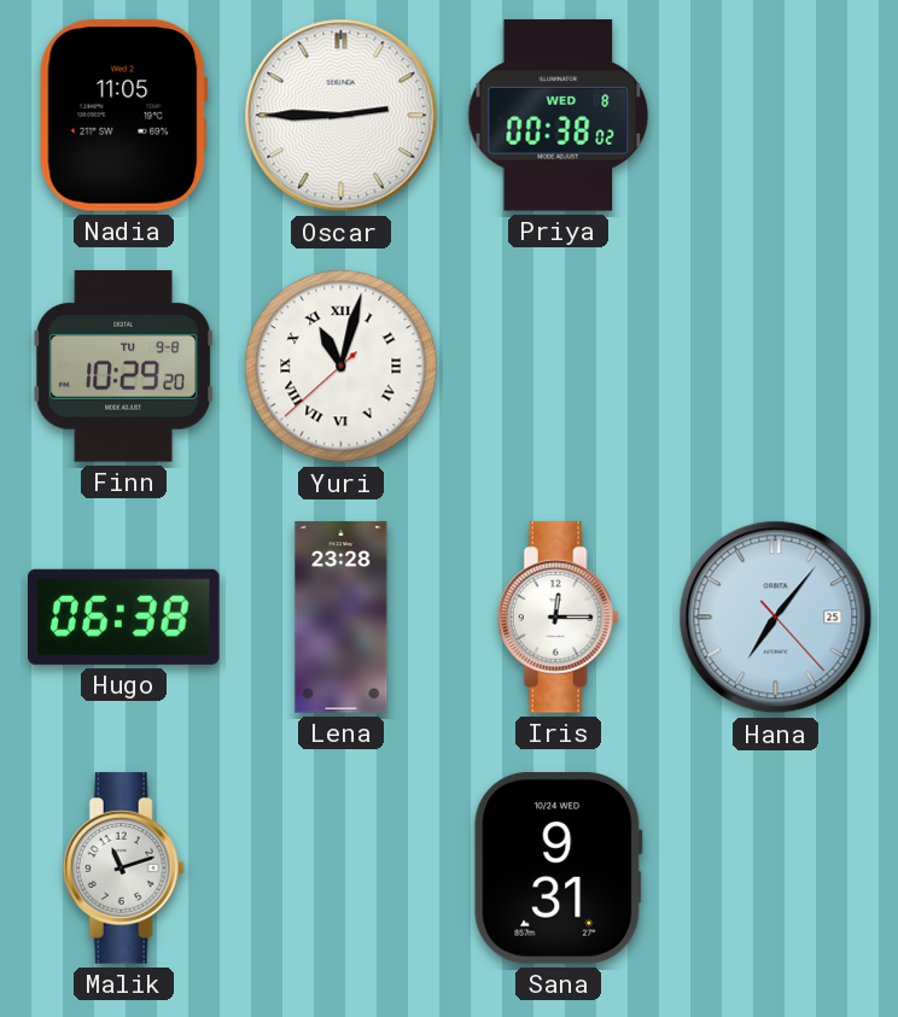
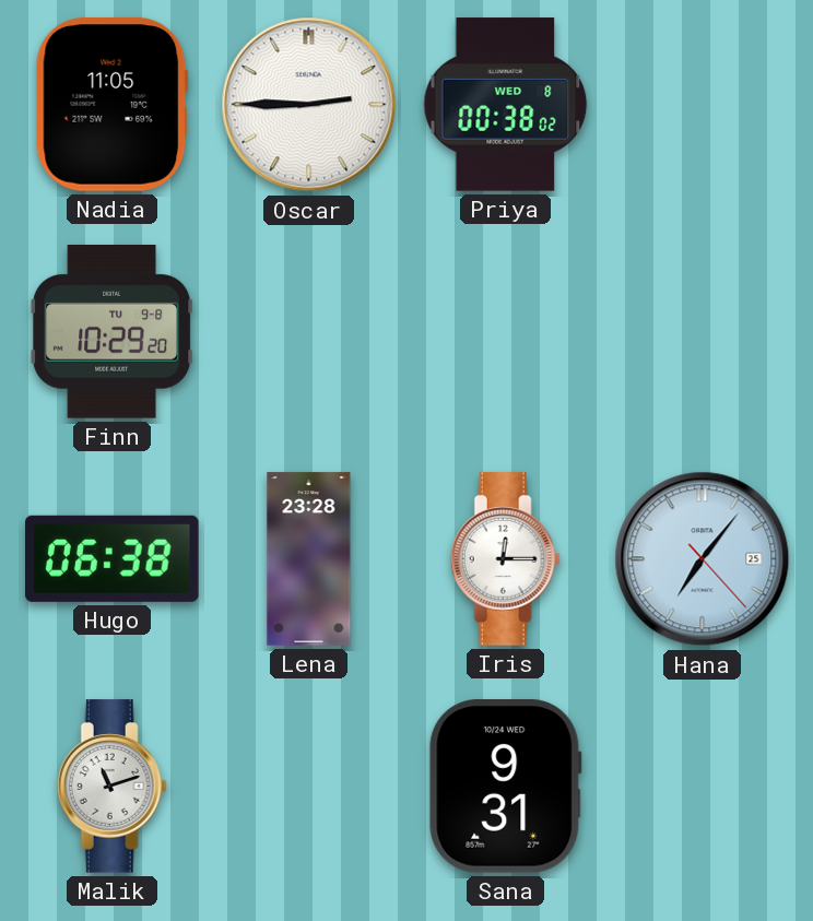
Yuri: 11:02 -> none
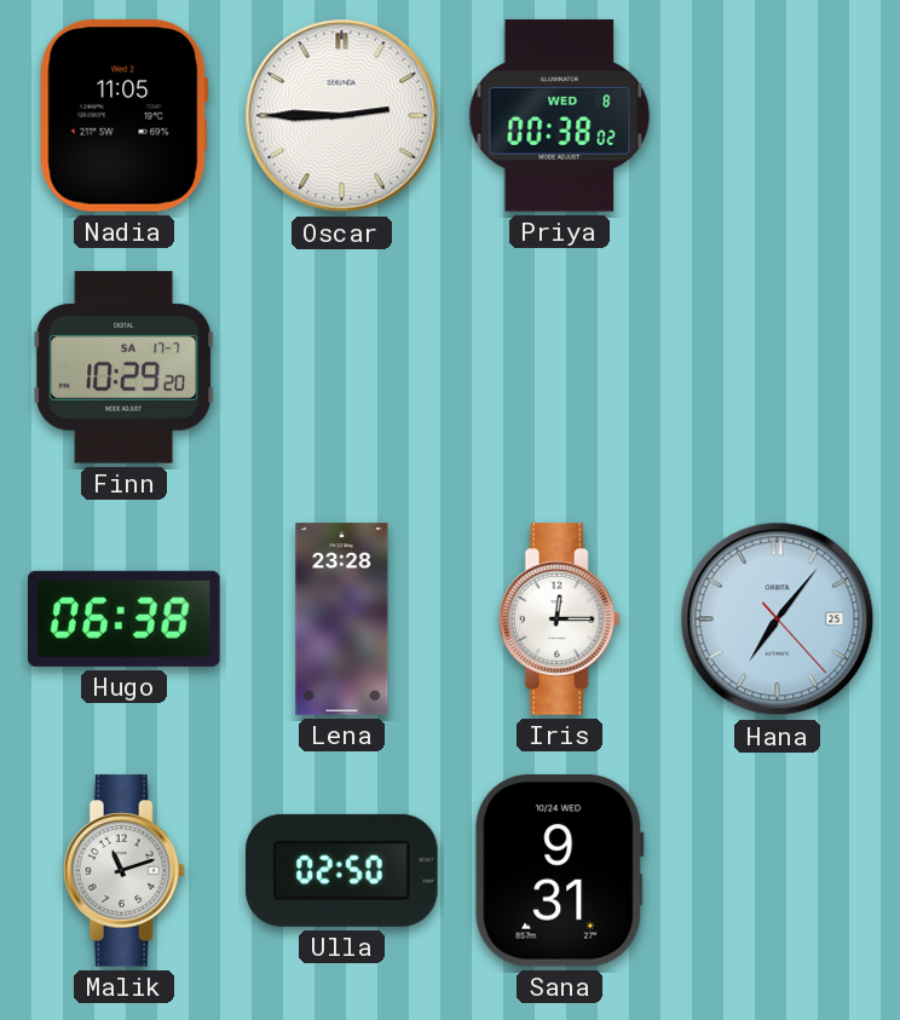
Finn date: TU 9-8 -> SA 17-7
Ulla: none -> 02:50
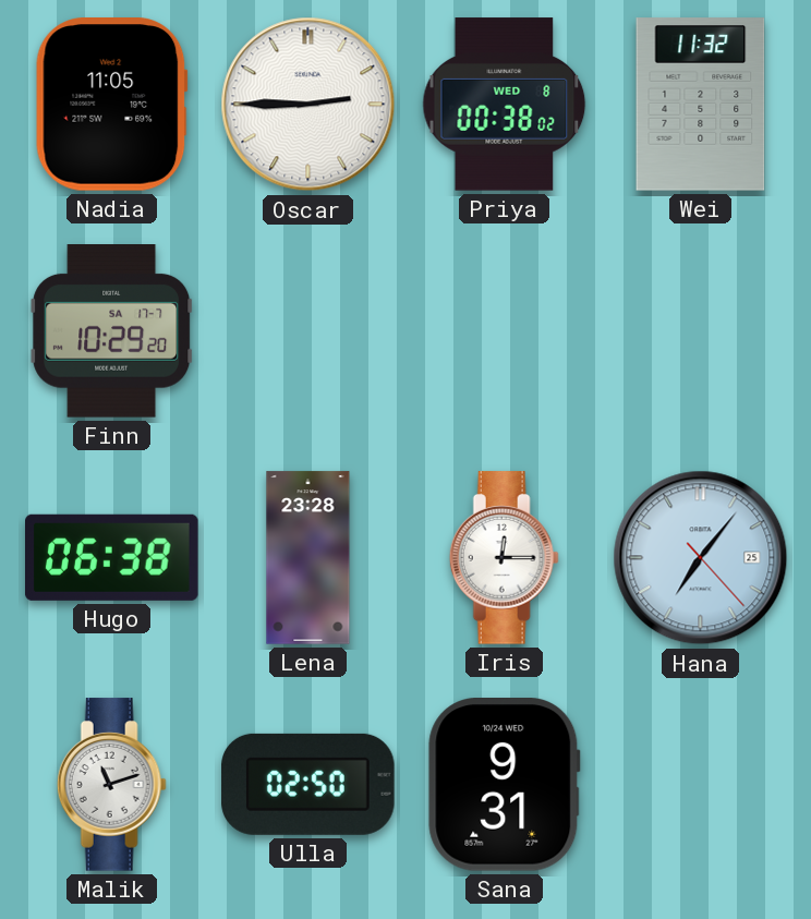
Wei: none -> 11:32
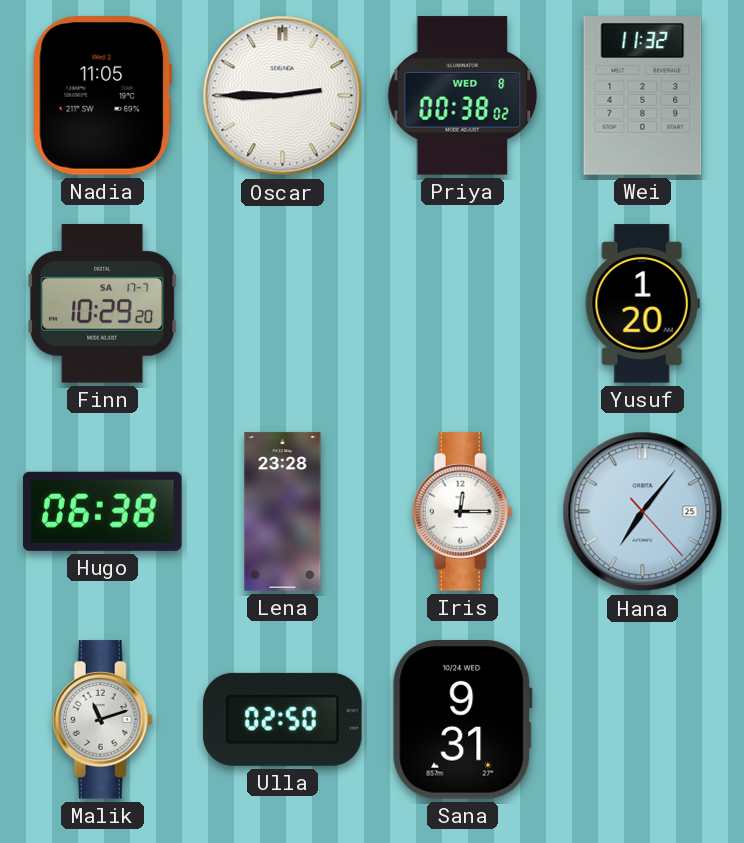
Yusuf: none -> 1:20
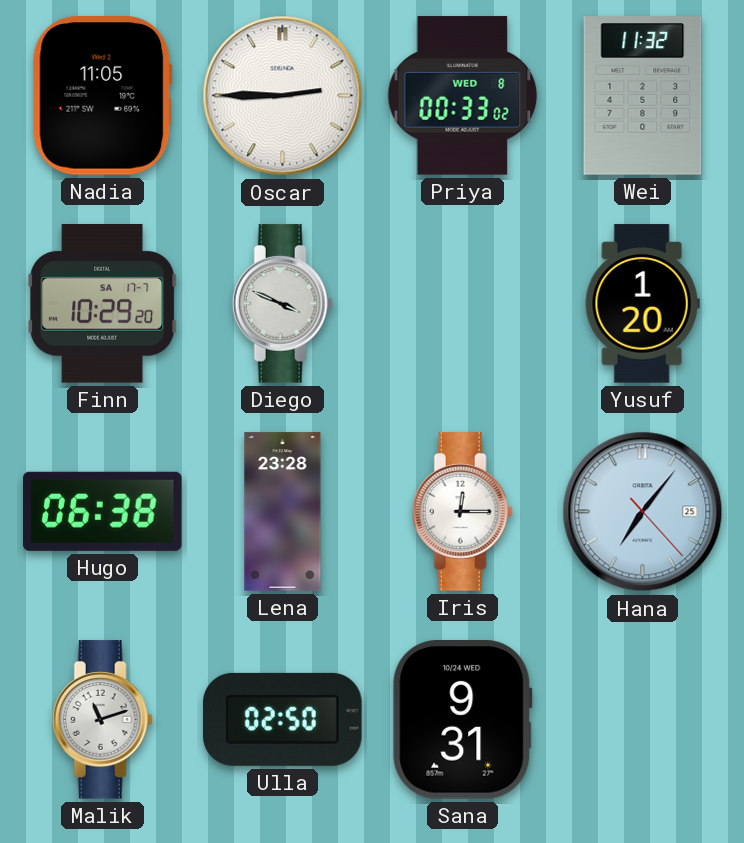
Priya: 00:38 -> 00:33
Diego: none -> 3:49
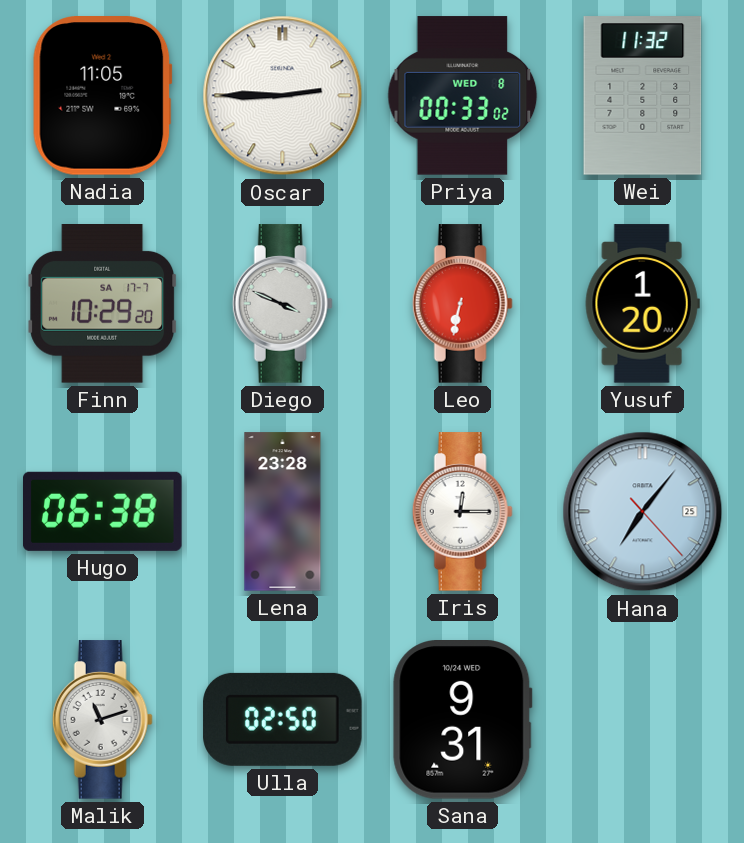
Leo: none -> 6:32
